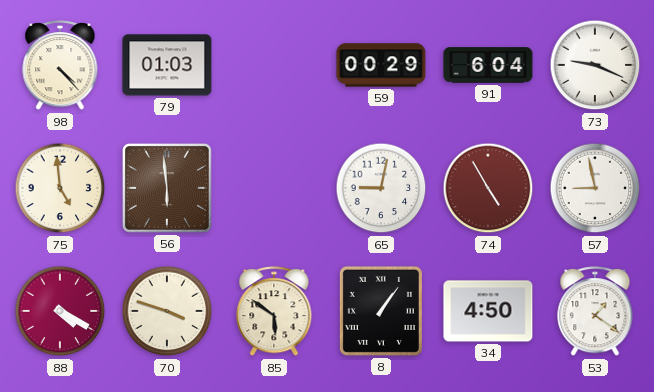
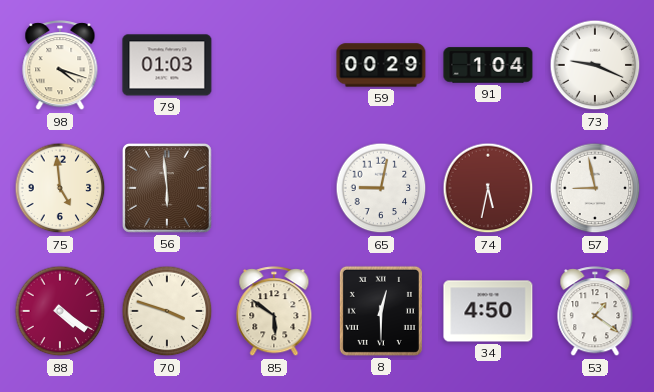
98: 4:23 -> 4:18
91: 6:04 -> 1:04
74: 4:55 -> 5:32
88: 4:20 -> 4:21
8: 1:06 -> 12:30
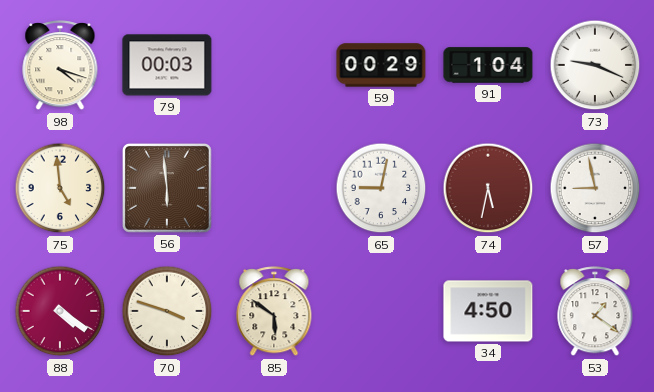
79: 01:03 -> 00:03
8: 12:30 -> none
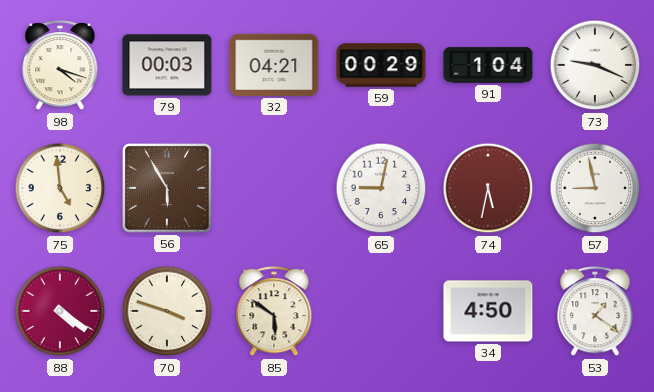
32: none -> 04:21
56: 5:59 -> 5:55
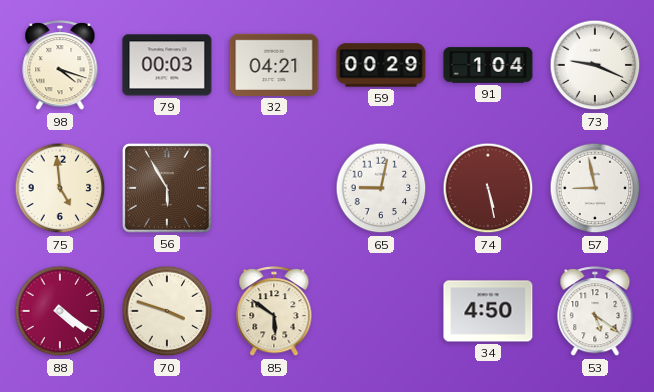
74: 5:32 -> 5:28
53: 1:21 -> 5:21
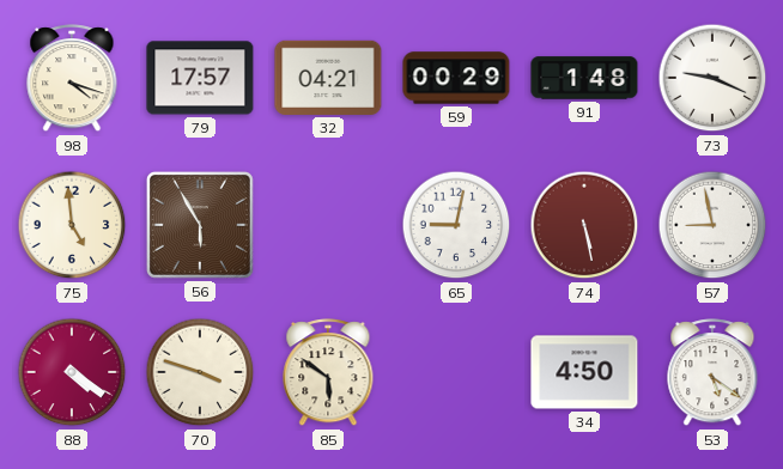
79: 00:03 -> 17:57
91: 1:04 -> 1:48
